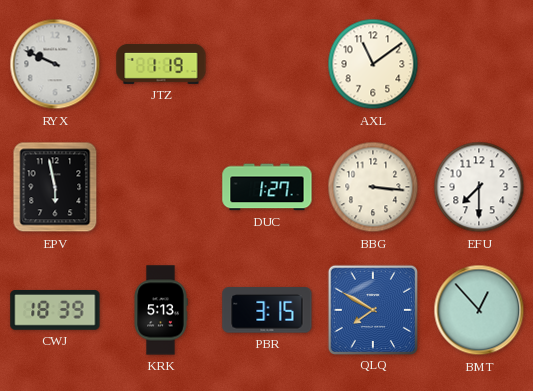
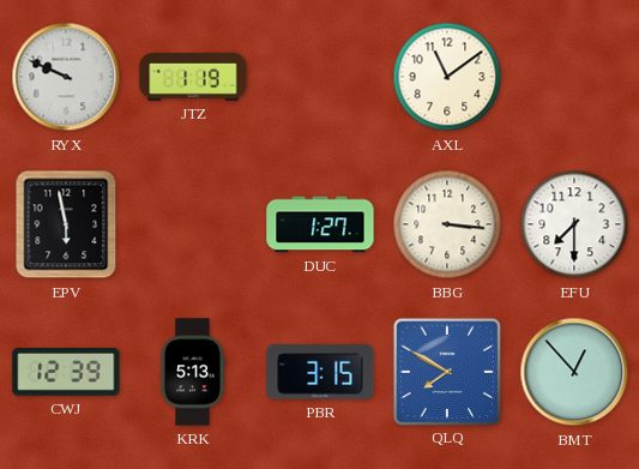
CWJ: 18:39 -> 12:39
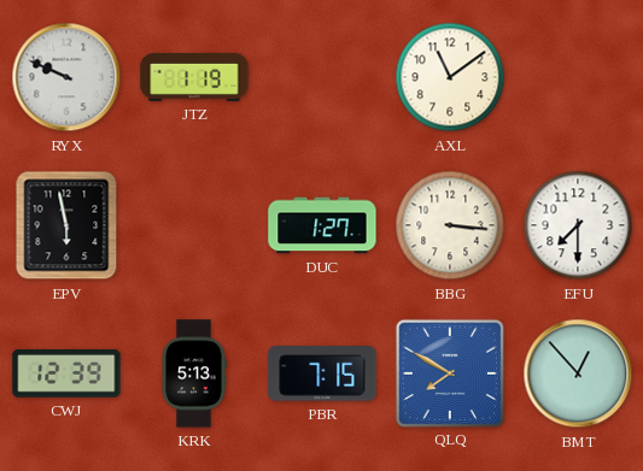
PBR: 3:15 -> 7:15
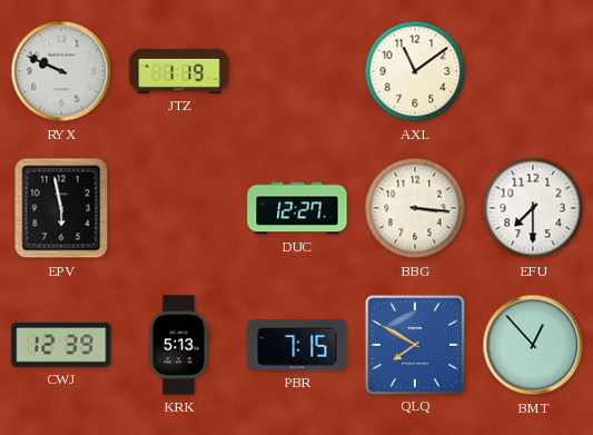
DUC: 1:27 -> 12:27
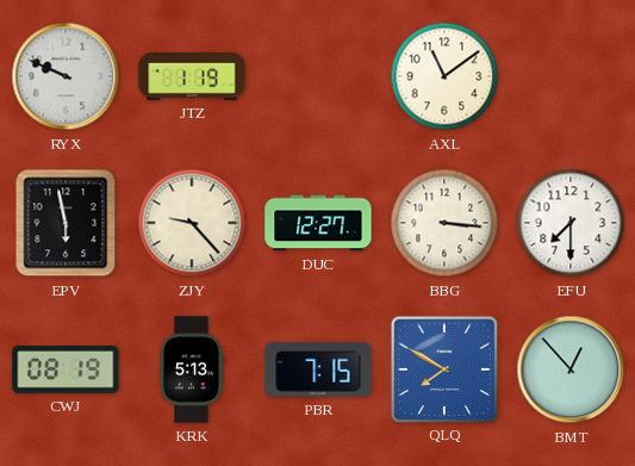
ZJY: none -> 9:23
CWJ: 12:39 -> 08:19
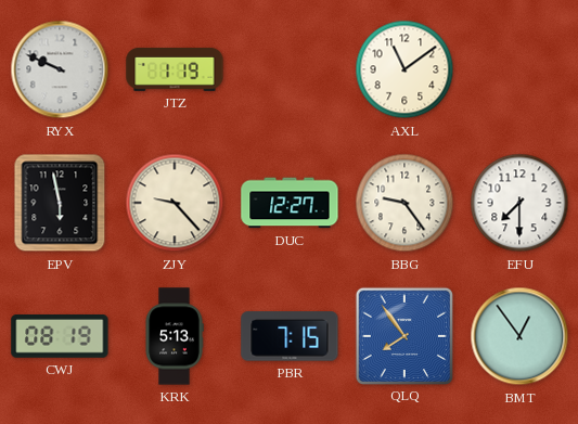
BBG: 3:16 -> 9:24
QLQ: 7:50 -> 7:54
BMT: 12:53 -> 12:54
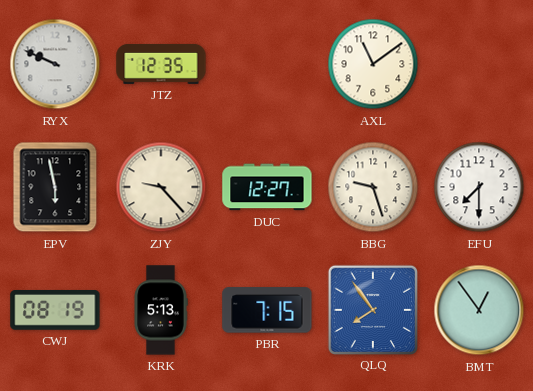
JTZ: 1:19 -> 12:35
BBG: 9:24 -> 9:27
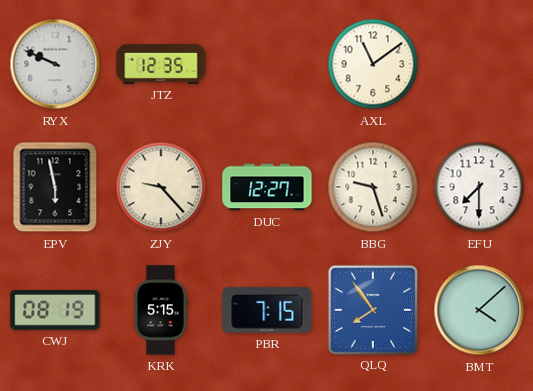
KRK: 5:13 -> 5:15
BMT: 12:54 -> 4:08
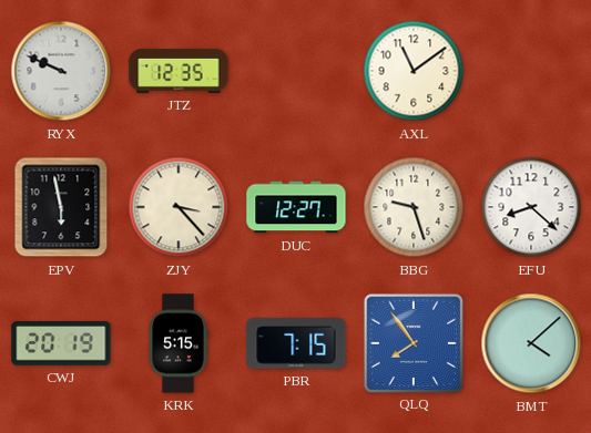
ZJY: 9:23 -> 3:23
EFU: 7:30 -> 8:22
CWJ: 08:19 -> 20:19
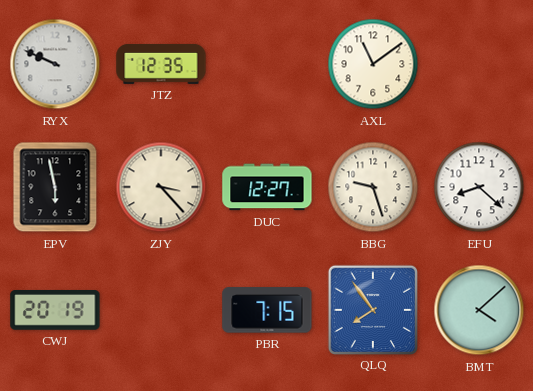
KRK: 5:15 -> none
